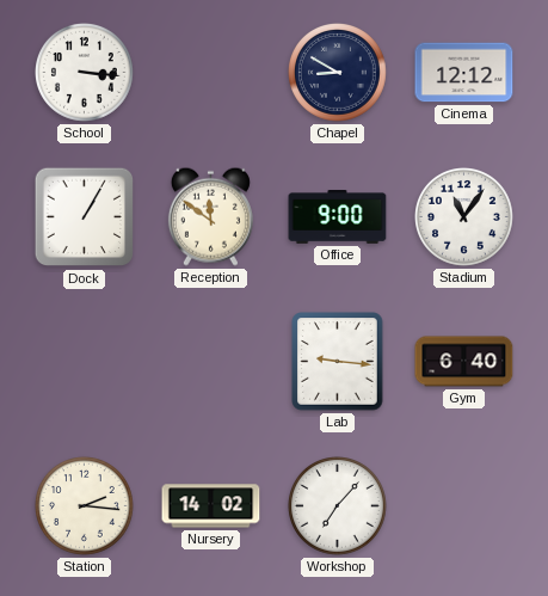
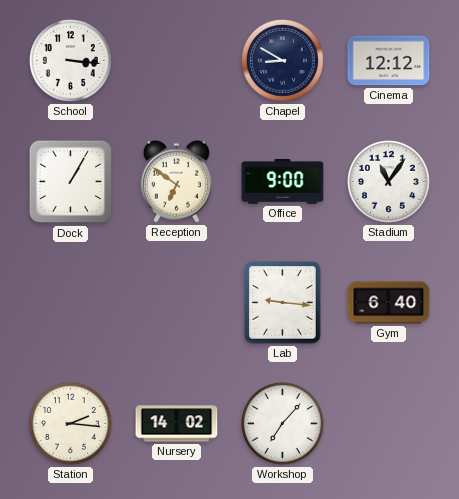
Reception: 11:51 -> 6:51
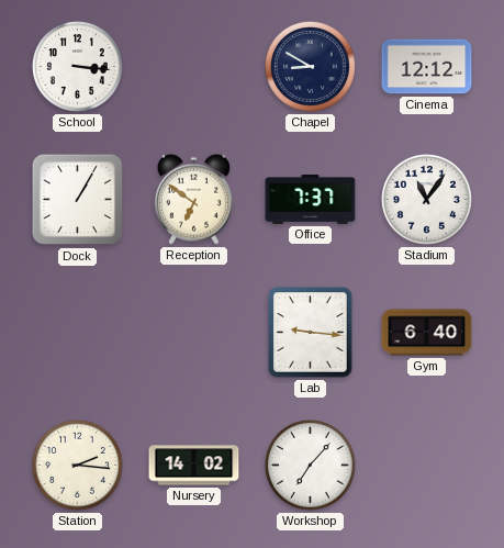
Office: 9:00 -> 7:37
